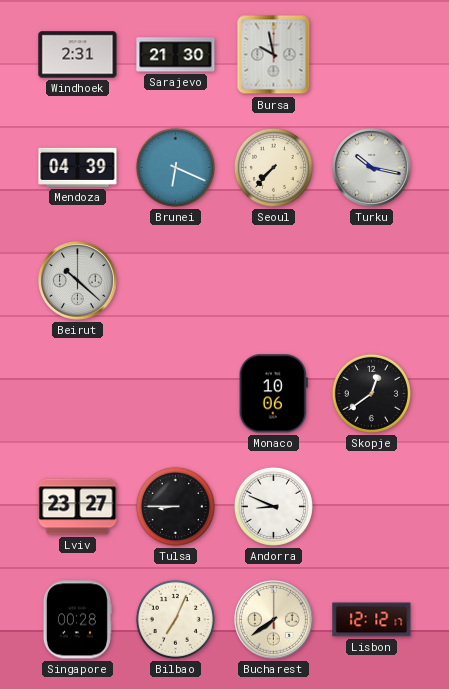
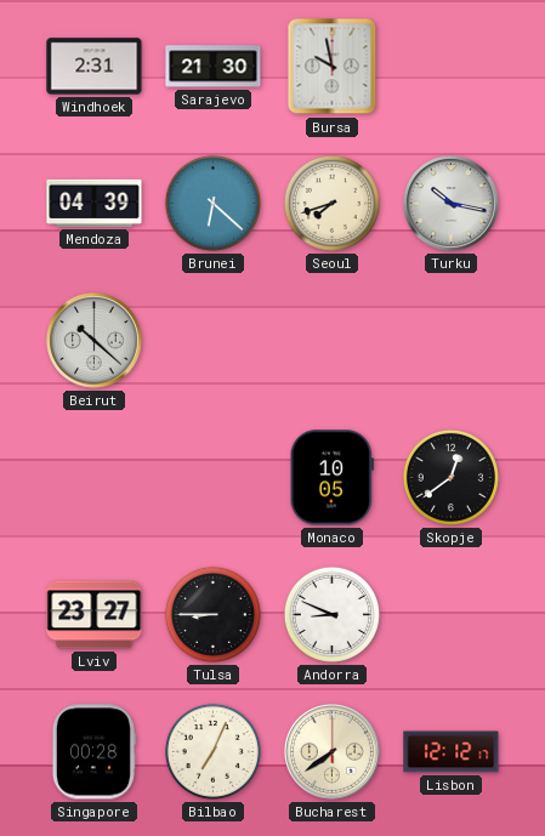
Brunei: 6:19 -> 6:22
Seoul: 7:37 -> 7:42
Monaco: 10:06 -> 10:05
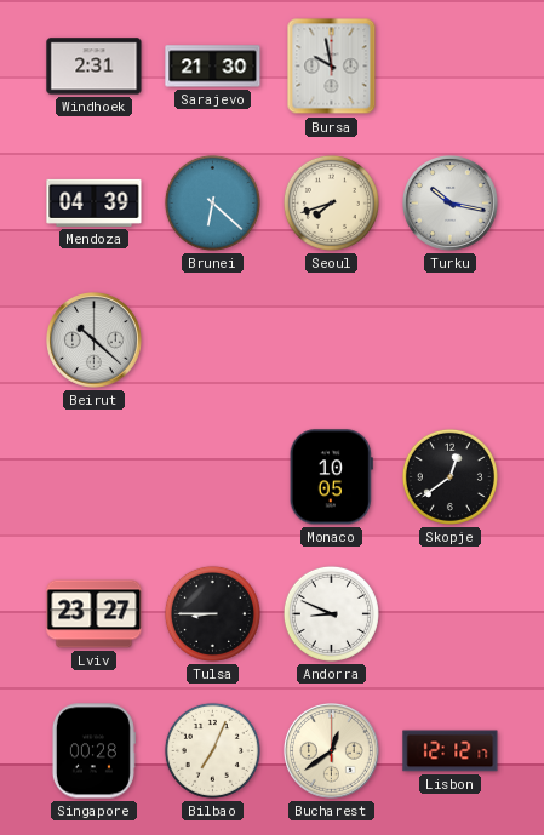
Bucharest: 7:39 -> 12:39
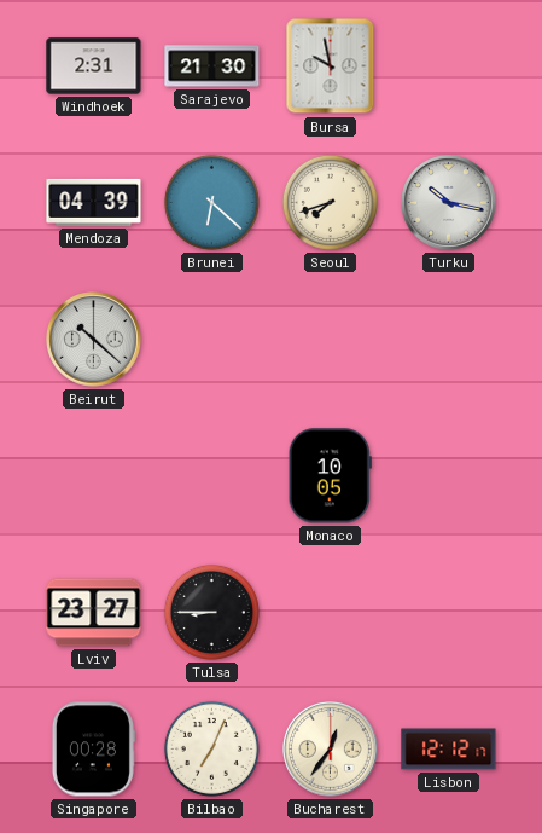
Skopje: 12:39 -> none
Andorra: 8:49 -> none
Bucharest: 12:39 -> 12:36
